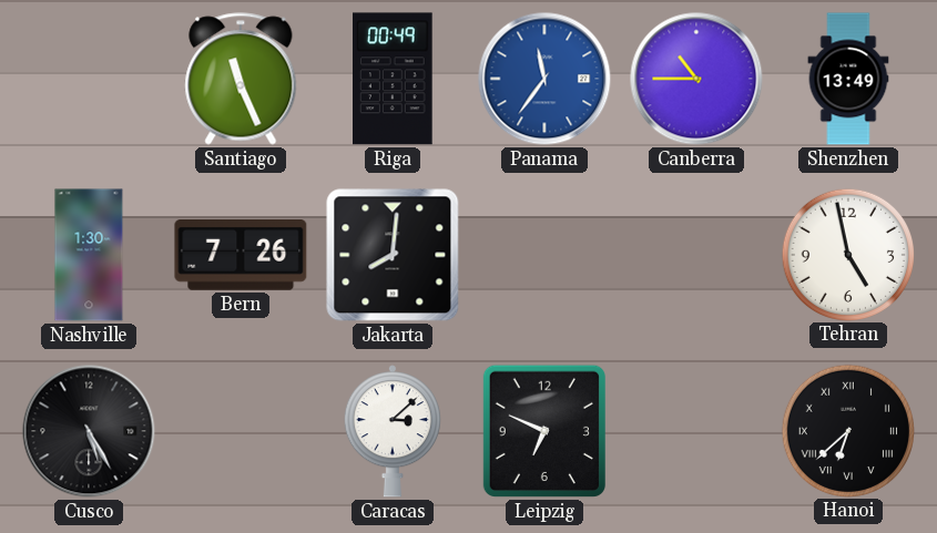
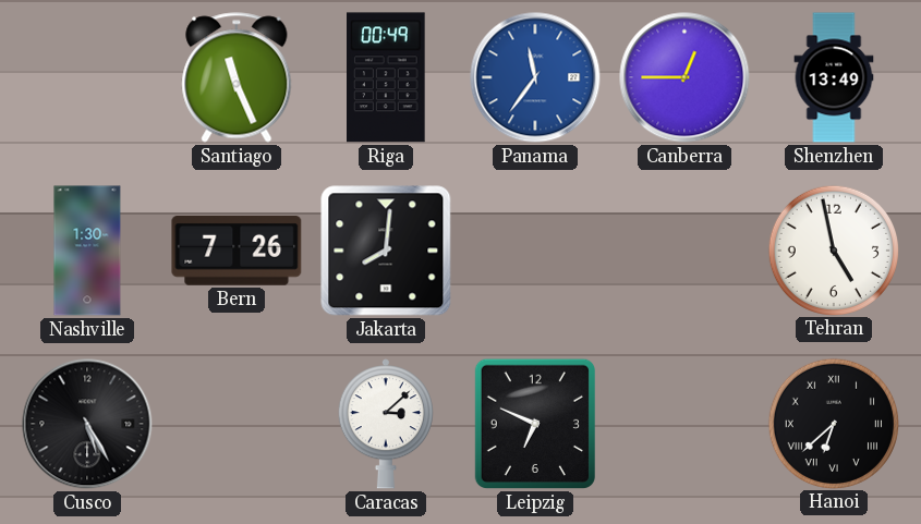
Canberra: 10:45 -> 12:45
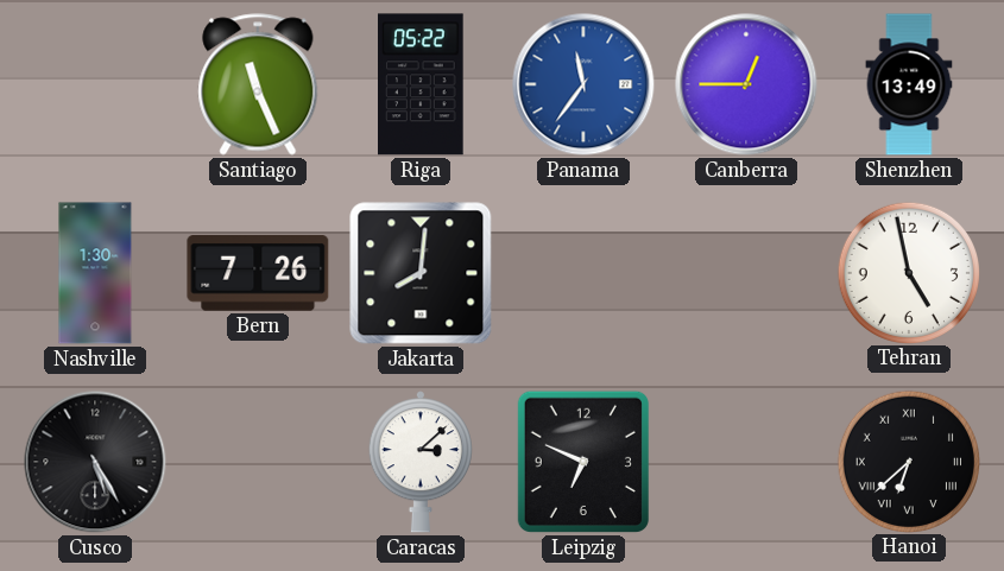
Riga: 00:49 -> 05:22
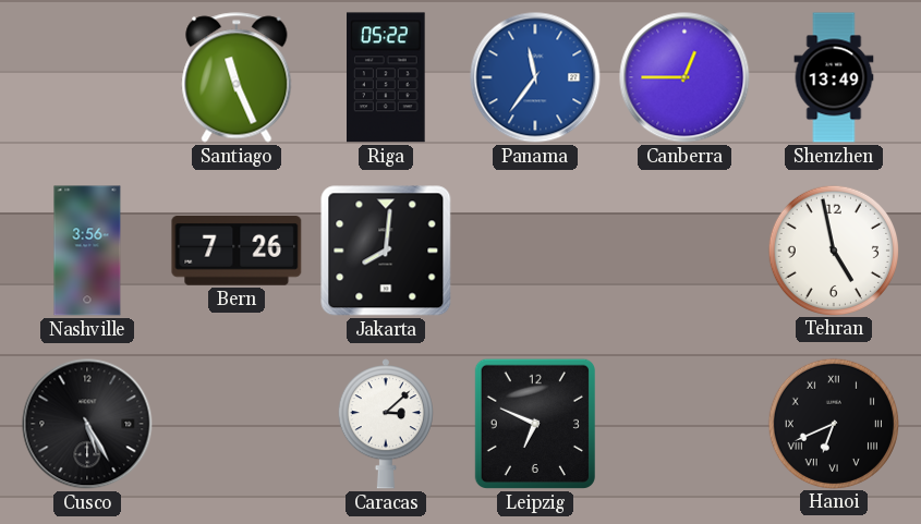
Nashville: 1:30 -> 3:56
Hanoi: 6:38 -> 6:41
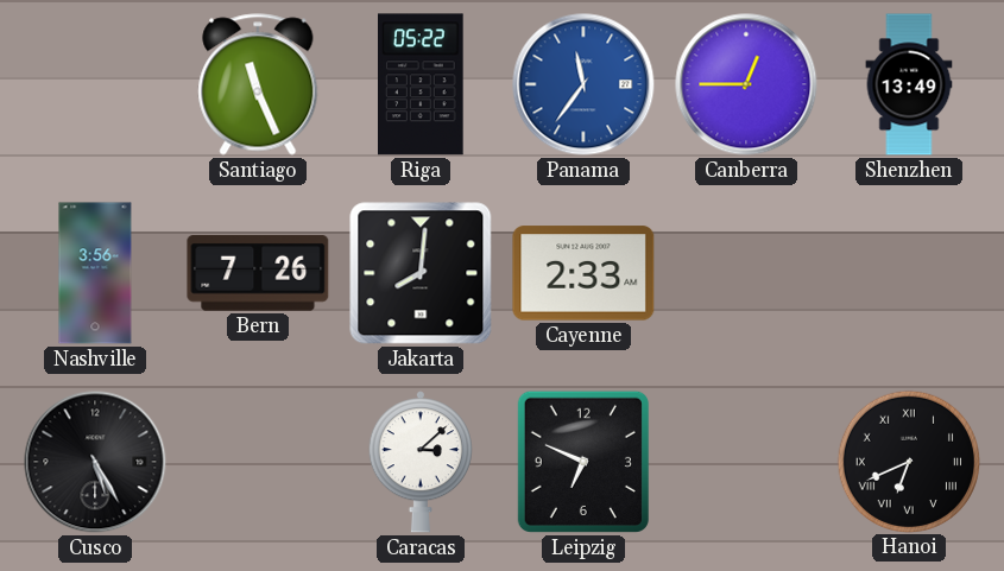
Cayenne: none -> 2:33
Tehran: 4:58 -> none
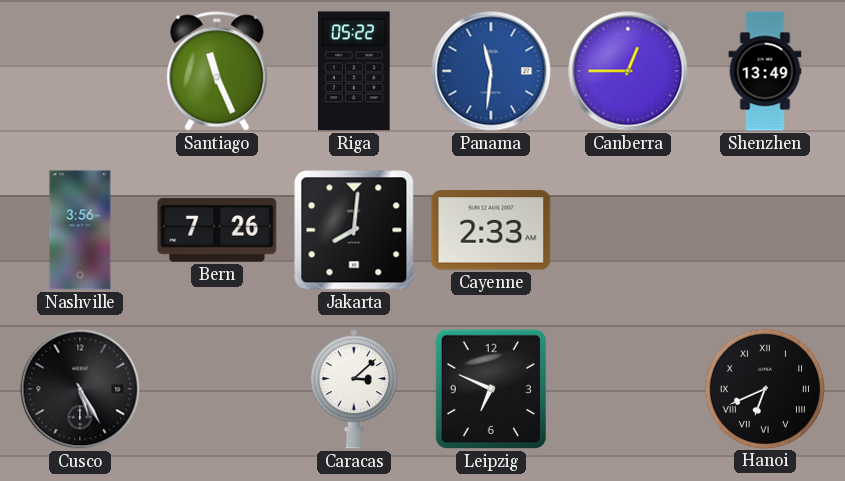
Panama: 11:36 -> 11:31
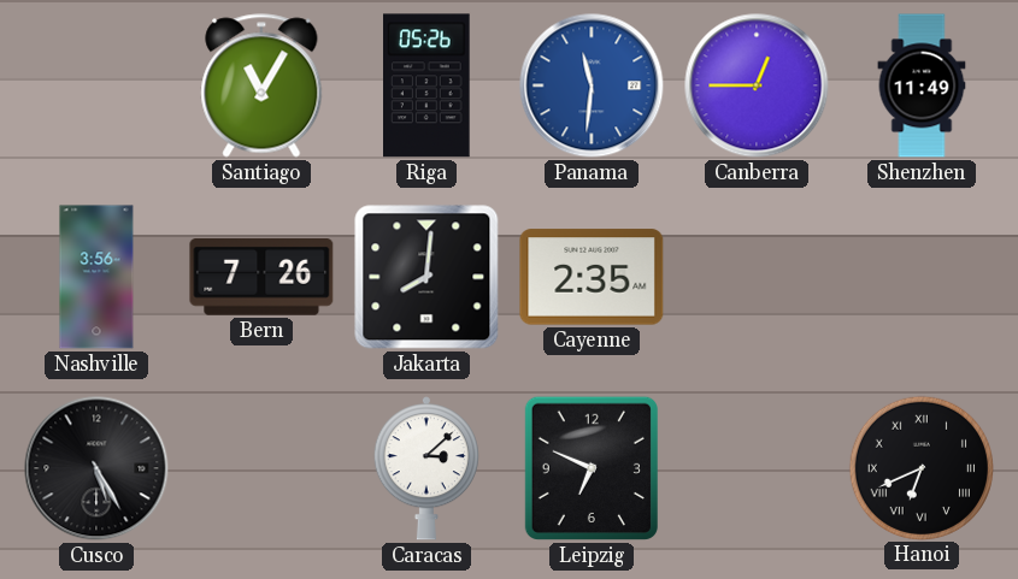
Santiago: 11:26 -> 11:05
Riga: 05:22 -> 05:26
Shenzhen: 13:49 -> 11:49
Cayenne: 2:33 -> 2:35
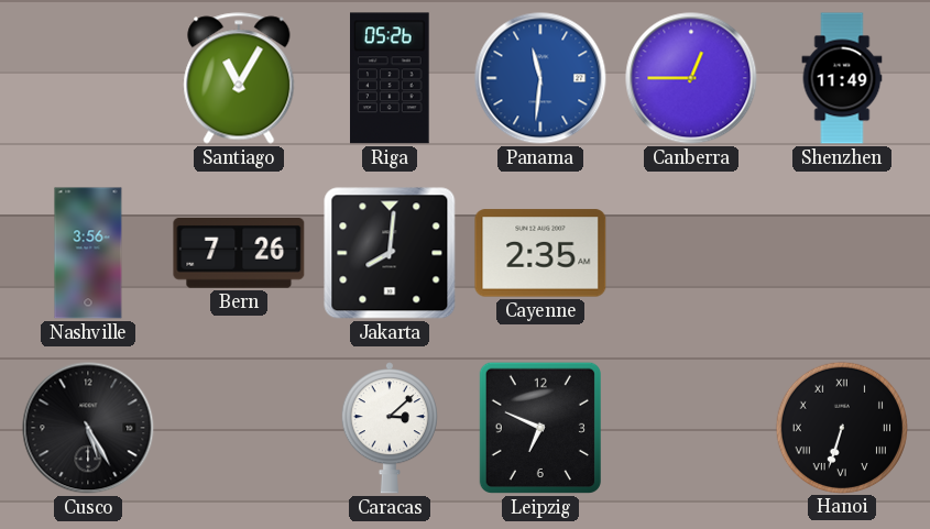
Hanoi: 6:41 -> 6:33
